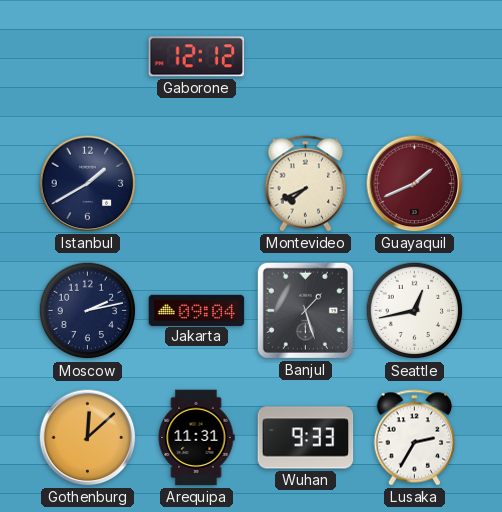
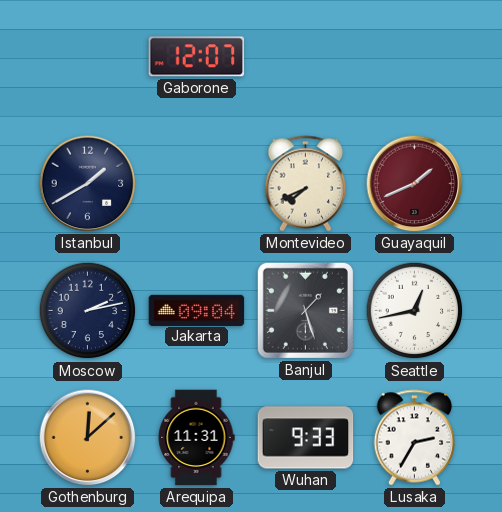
Gaborone: 12:12 -> 12:07
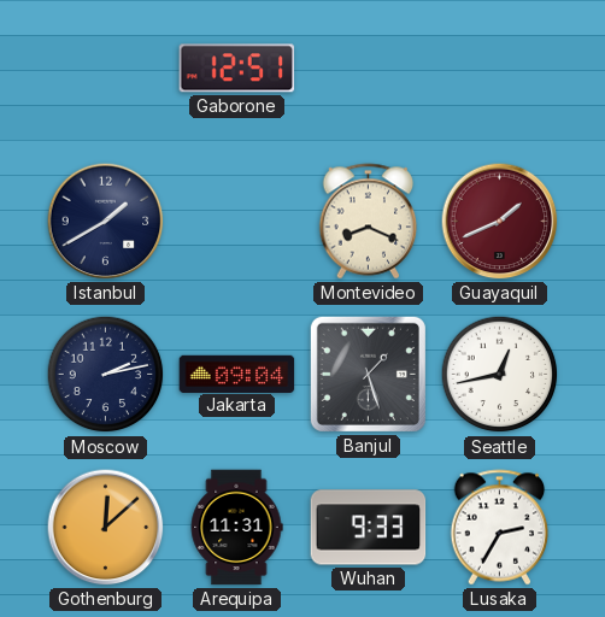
Gaborone: 12:07 -> 12:51
Montevideo: 7:41 -> 8:19
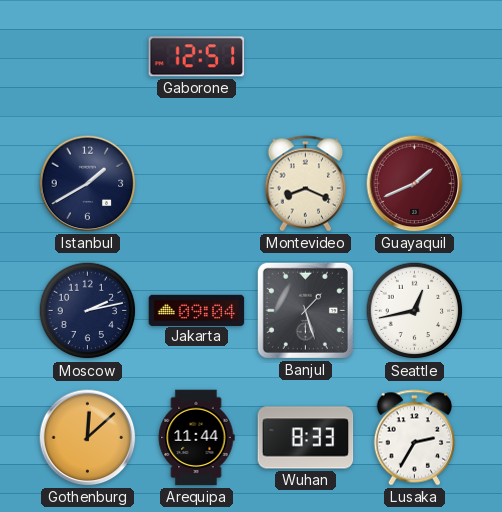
Arequipa: 11:31 -> 11:44
Wuhan: 9:33 -> 8:33
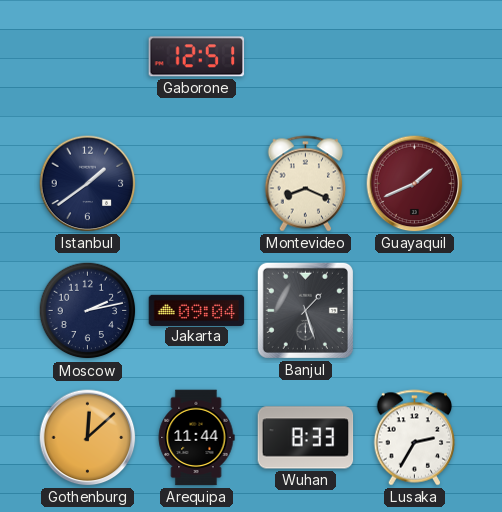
Istanbul: 1:40 -> 1:39
Seattle: 12:43 -> none
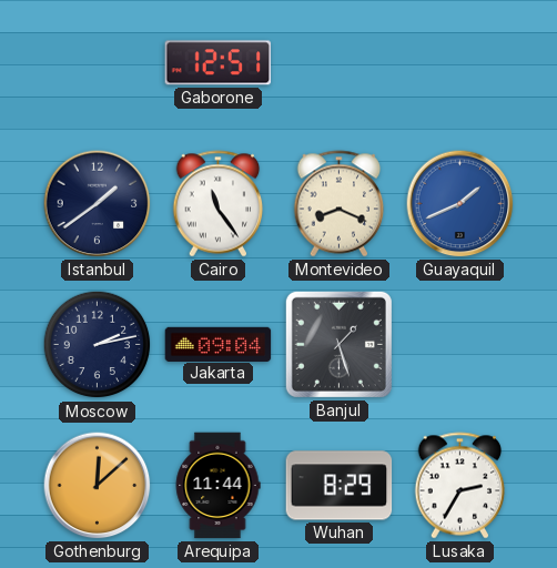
Cairo: none -> 11:24
Guayaquil dial: burgundy -> blue
Wuhan: 8:33 -> 8:29
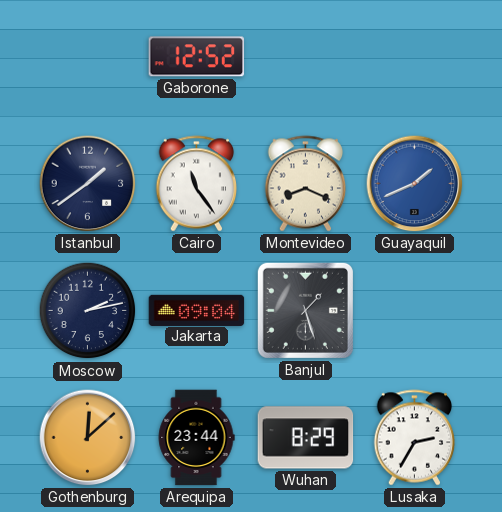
Gaborone: 12:51 -> 12:52
Arequipa: 11:44 -> 23:44
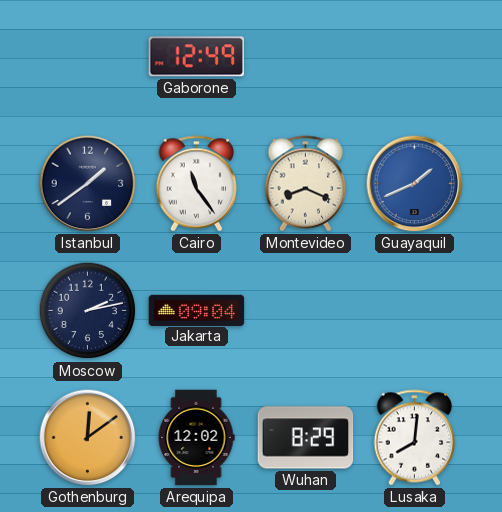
Gaborone: 12:52 -> 12:49
Banjul: 1:27 -> none
Gothenburg: 12:08 -> 12:09
Arequipa: 23:44 -> 12:02
Lusaka: 2:35 -> 8:01
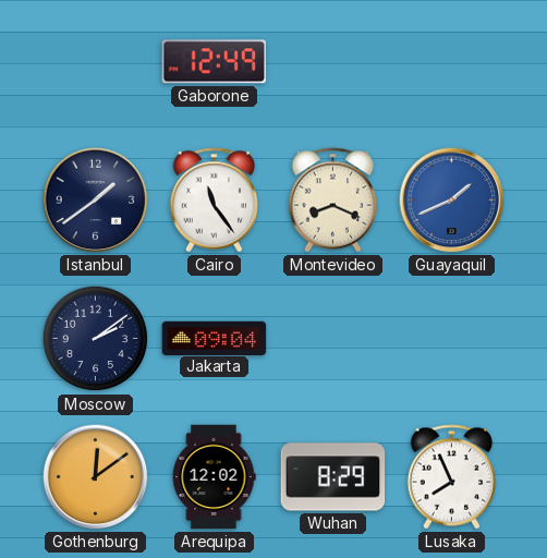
Moscow: 2:13 -> 2:09
Lusaka: 8:01 -> 7:56
